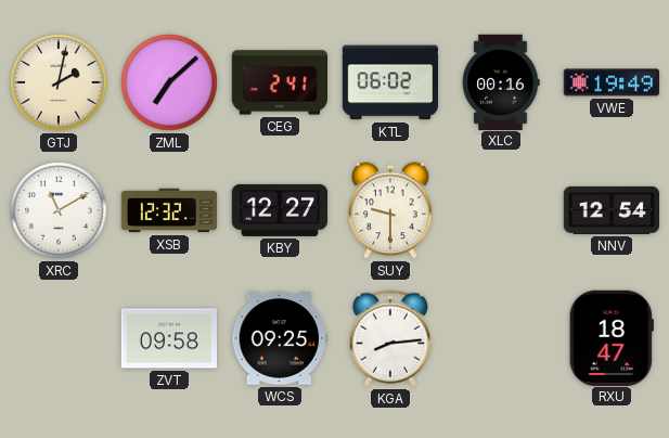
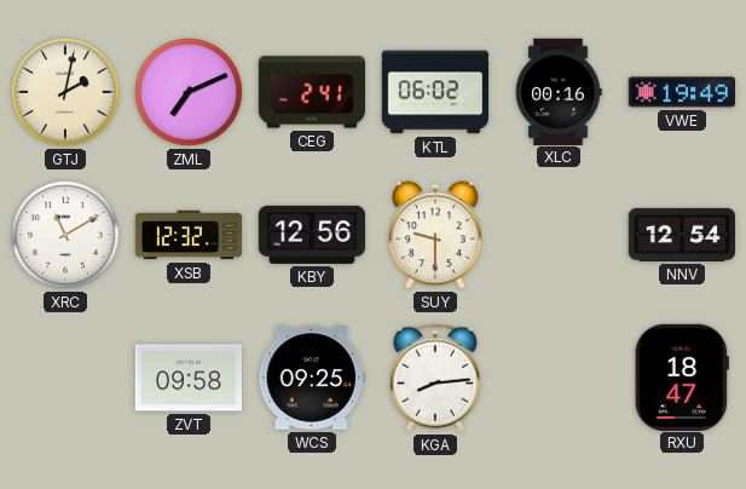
ZML: 7:08 -> 7:11
KBY: 12:27 -> 12:56
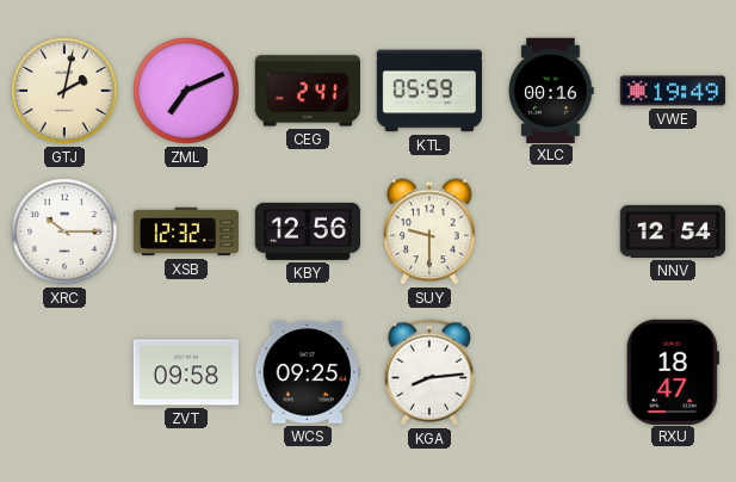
KTL: 06:02 -> 05:59
XRC: 11:10 -> 10:15
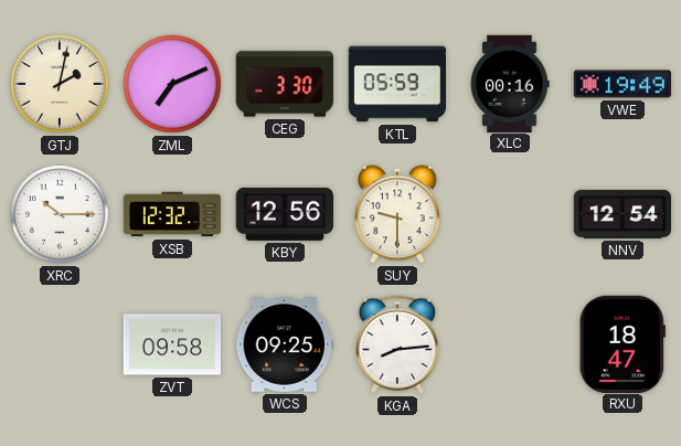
CEG: 2:41 -> 3:30
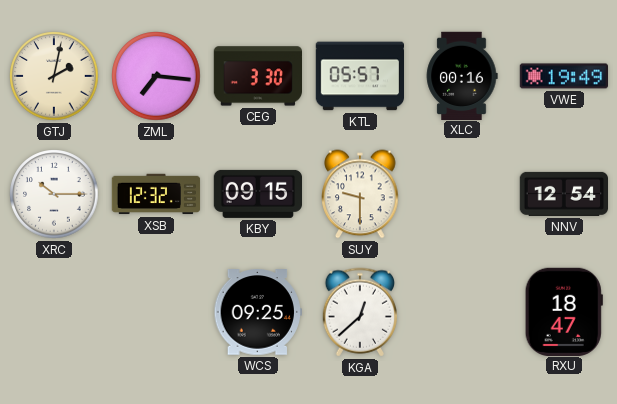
ZML: 7:11 -> 7:16
KTL: 05:59 -> 05:57
KBY: 12:56 -> 09:15
ZVT: 09:58 -> none
KGA: 8:14 -> 12:38
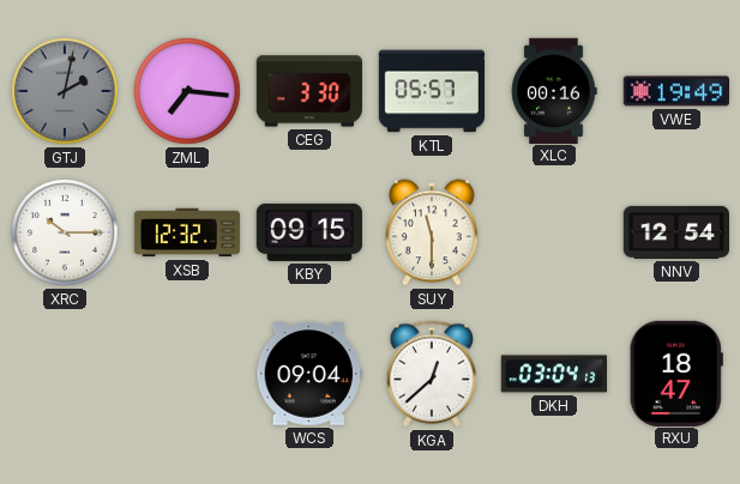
GTJ dial: cream -> grey
SUY: 9:30 -> 11:30
WCS: 09:25 -> 09:04
DKH: none -> 03:04
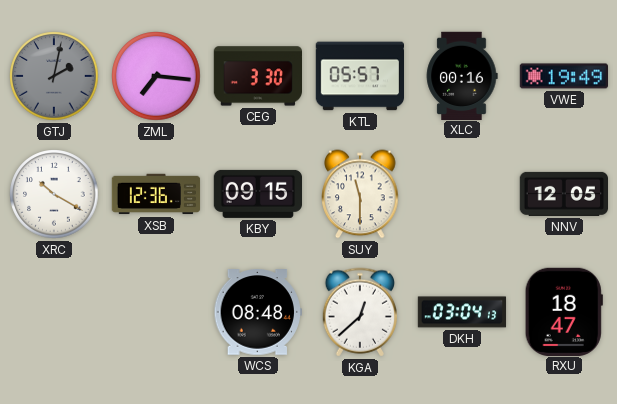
XRC: 10:15 -> 10:20
XSB: 12:32 -> 12:36
NNV: 12:54 -> 12:05
WCS: 09:04 -> 08:48
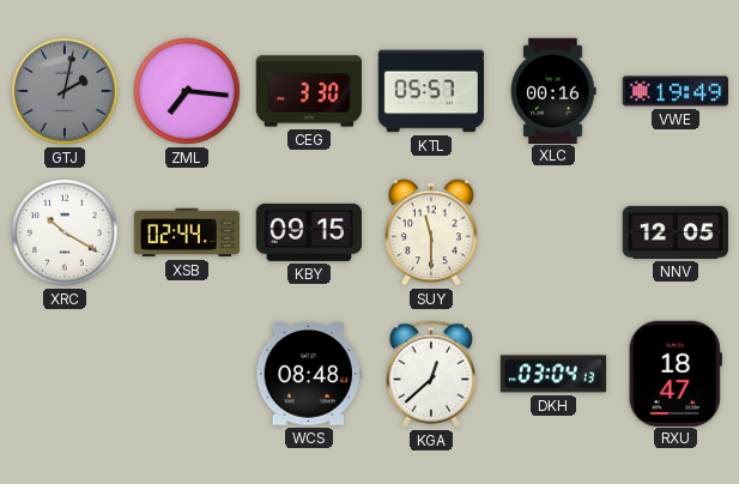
XSB: 12:36 -> 02:44
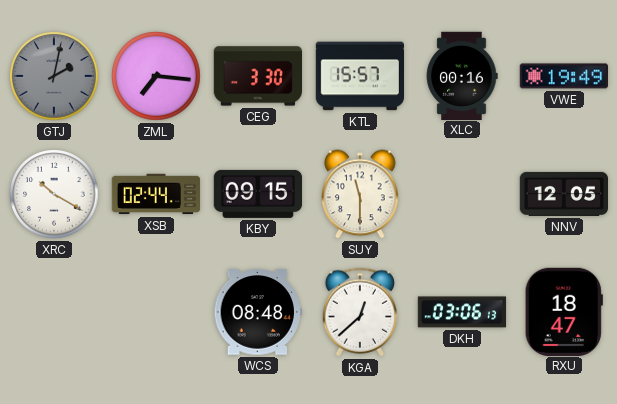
KTL: 05:57 -> 15:57
DKH: 03:04 -> 03:06
